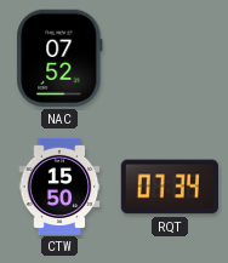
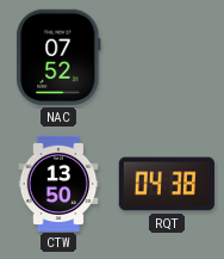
CTW: 15:50 -> 13:50
RQT: 07:34 -> 04:38
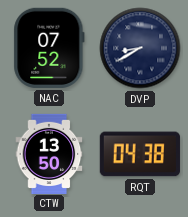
DVP: none -> 8:40
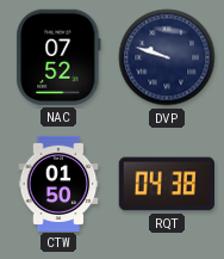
DVP: 8:40 -> 9:48
CTW: 13:50 -> 01:50
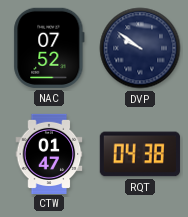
DVP: 9:48 -> 9:51
CTW: 01:50 -> 01:47
